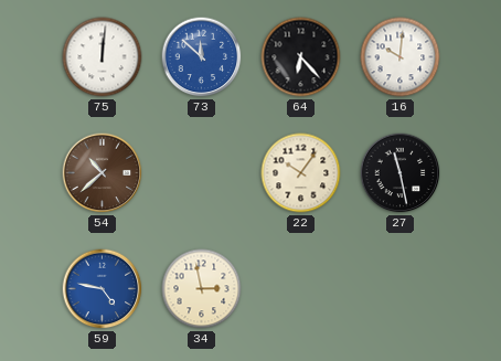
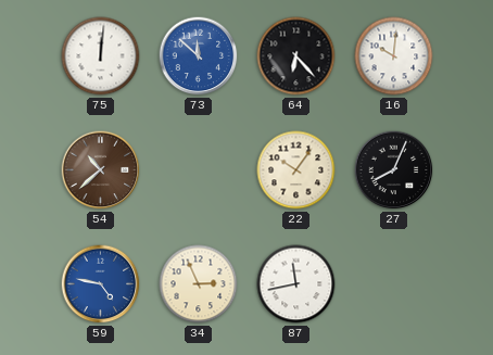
27: 11:28 -> 8:04
34: 2:58 -> 2:56
87: none -> 11:43
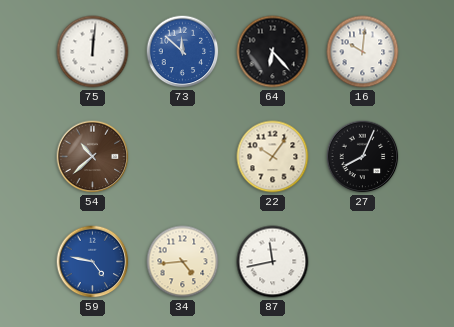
34: 2:56 -> 4:44
